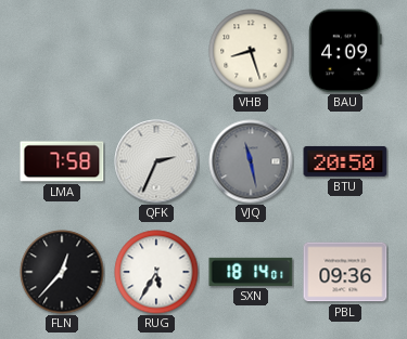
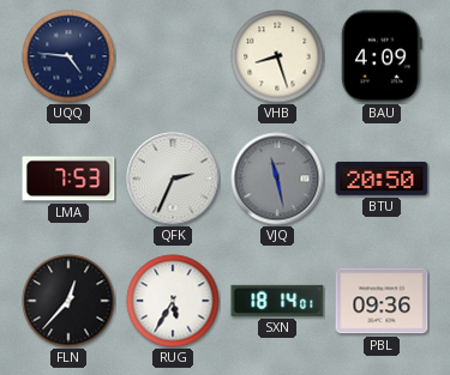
UQQ: none -> 4:46
LMA: 7:58 -> 7:53
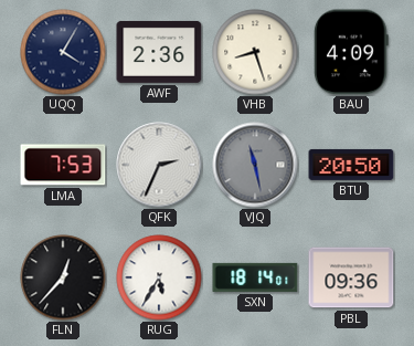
UQQ: 4:46 -> 4:05
AWF: none -> 2:36
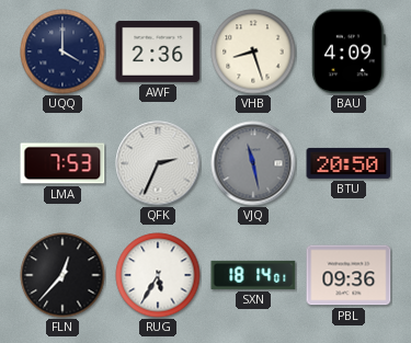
UQQ: 4:05 -> 4:00
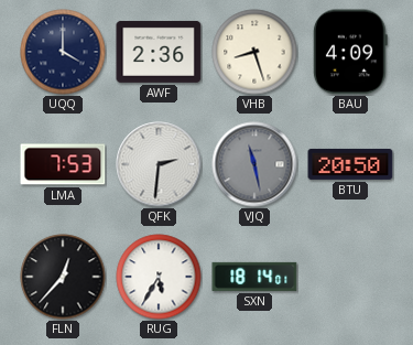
QFK: 2:34 -> 2:31
PBL: 09:36 -> none
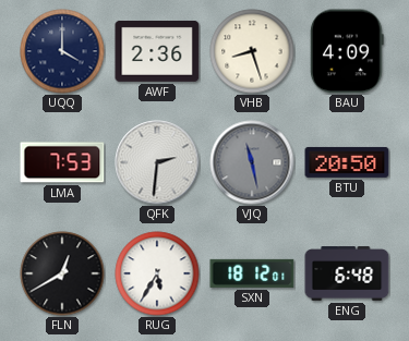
FLN: 12:37 -> 12:40
SXN: 18:14 -> 18:12
ENG: none -> 6:48
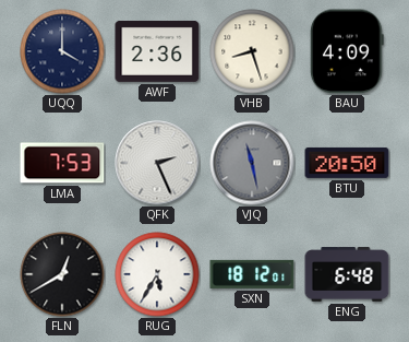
QFK: 2:31 -> 2:26
